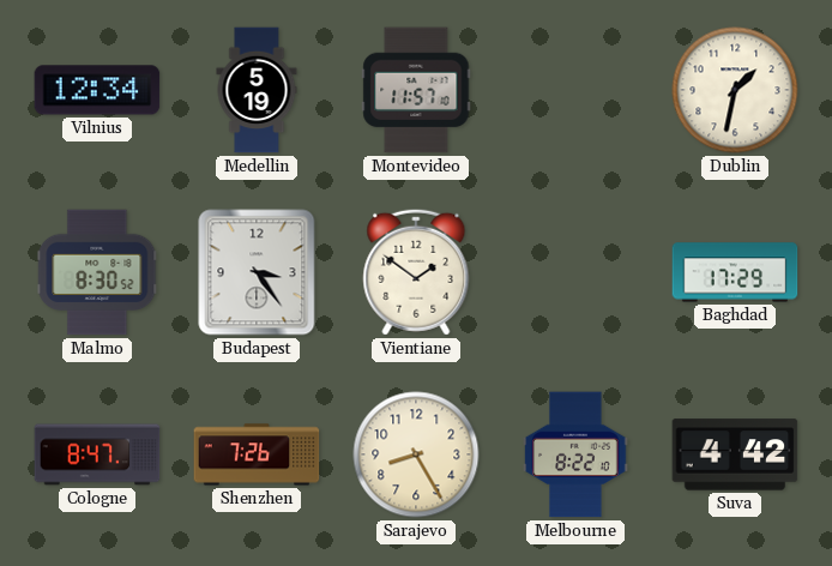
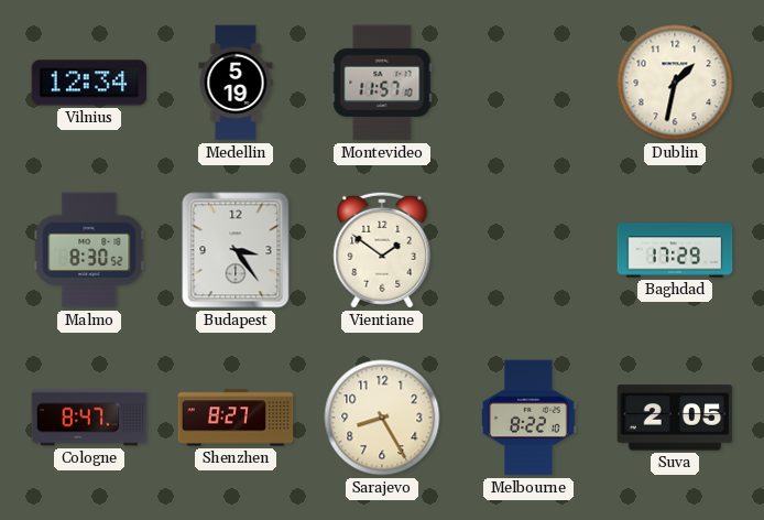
Shenzhen: 7:26 -> 8:27
Suva: 4:42 -> 2:05
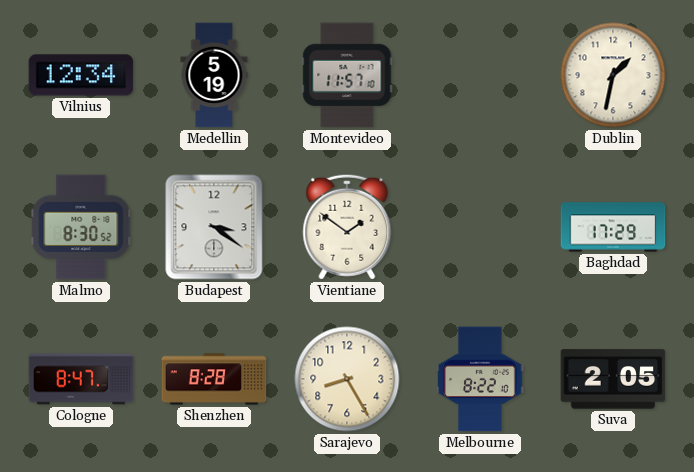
Budapest: 3:24 -> 3:21
Shenzhen: 8:27 -> 8:28
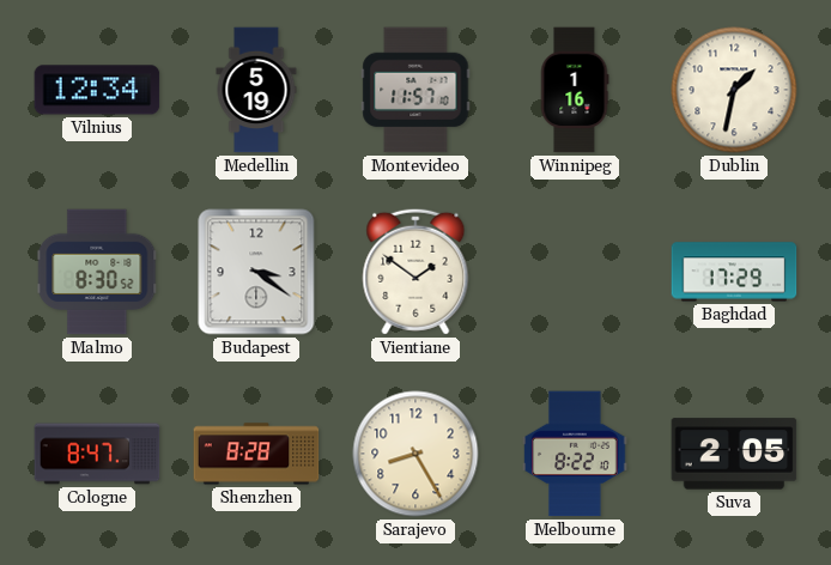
Winnipeg: none -> 1:16
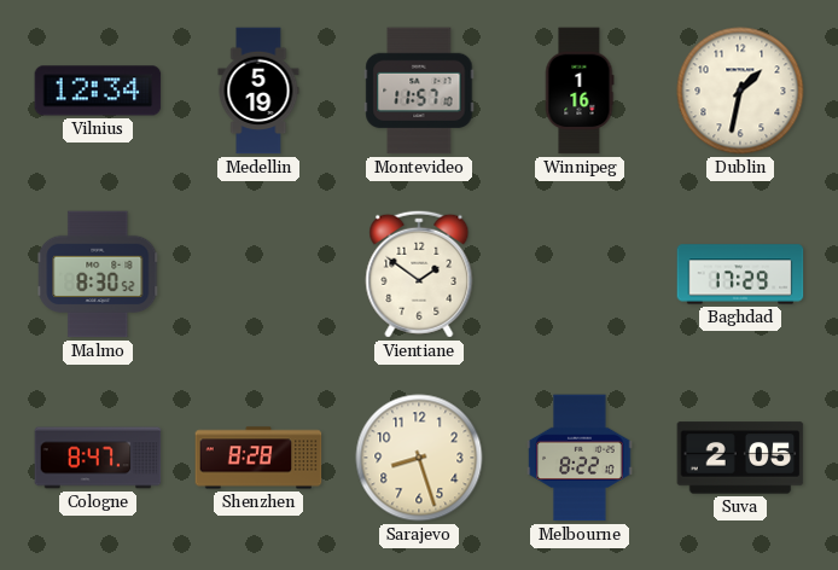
Budapest: 3:21 -> none
Sarajevo: 8:25 -> 8:27
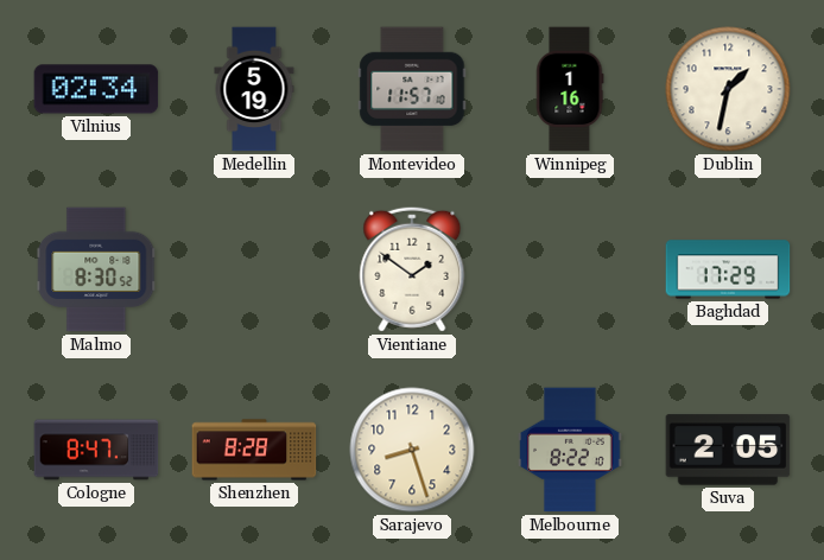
Vilnius: 12:34 -> 02:34
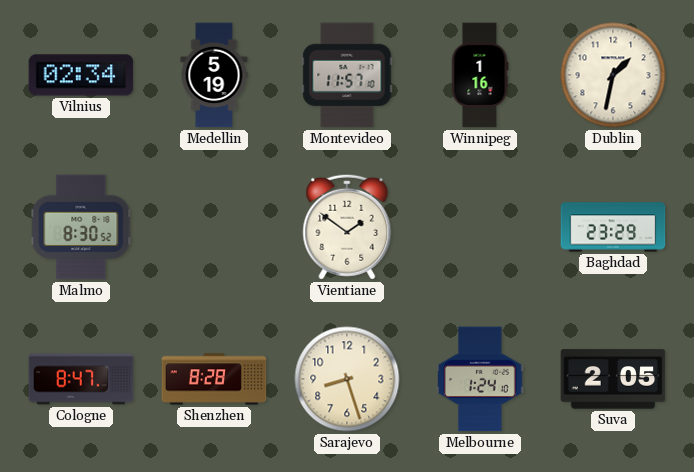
Baghdad: 17:29 -> 23:29
Melbourne: 8:22 -> 1:24
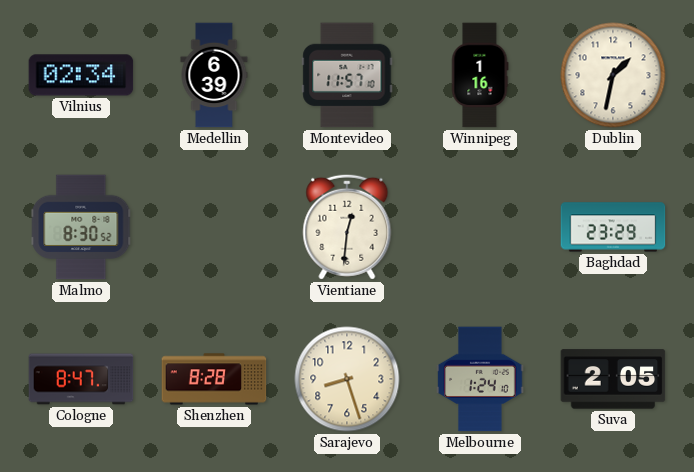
Medellin: 5:19 -> 6:39
Vientiane: 1:51 -> 12:31
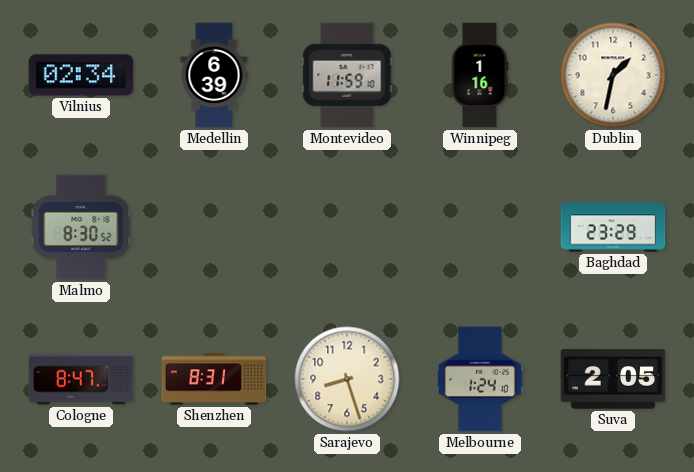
Montevideo: 11:57 -> 11:59
Vientiane: 12:31 -> none
Shenzhen: 8:28 -> 8:31
